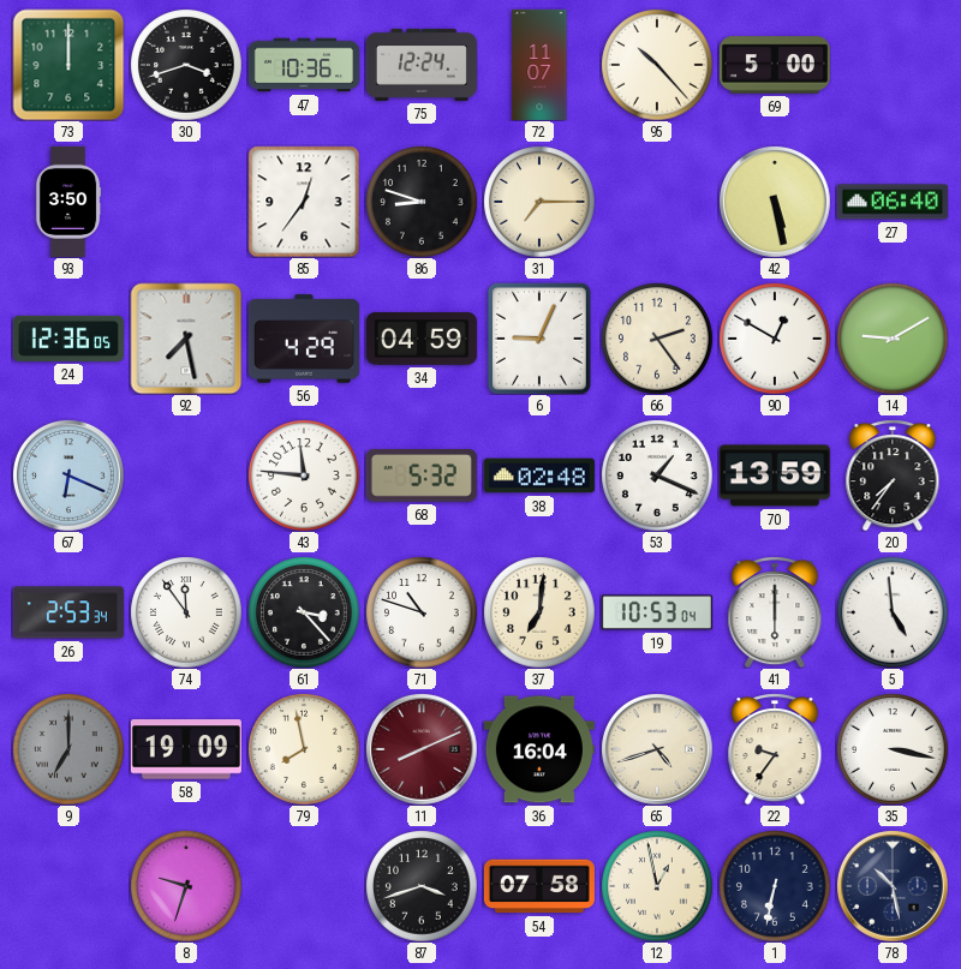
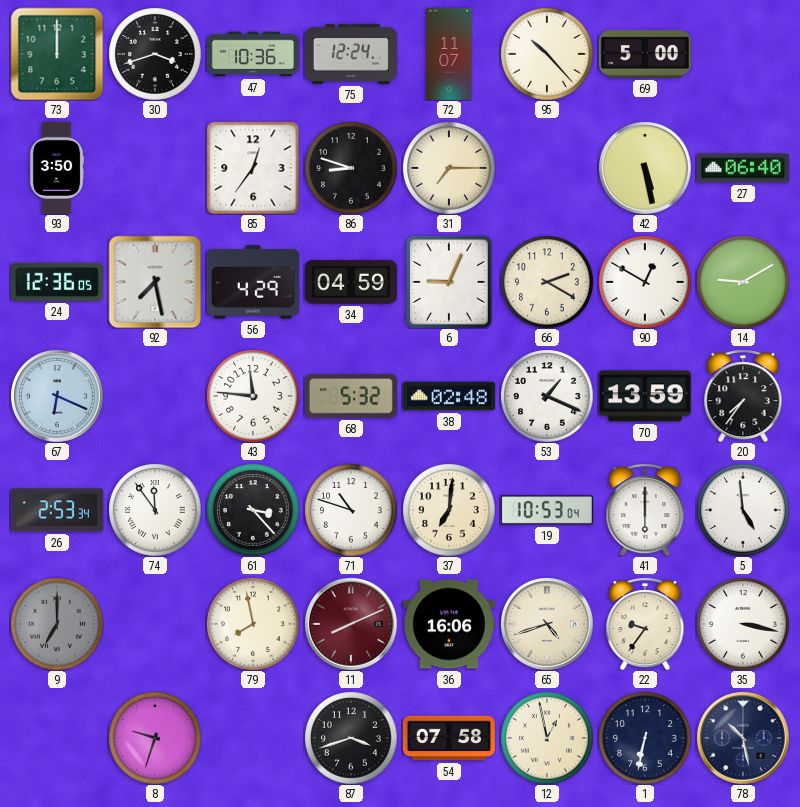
66: 2:24 -> 2:20
58: 19:09 -> none
36: 16:04 -> 16:06
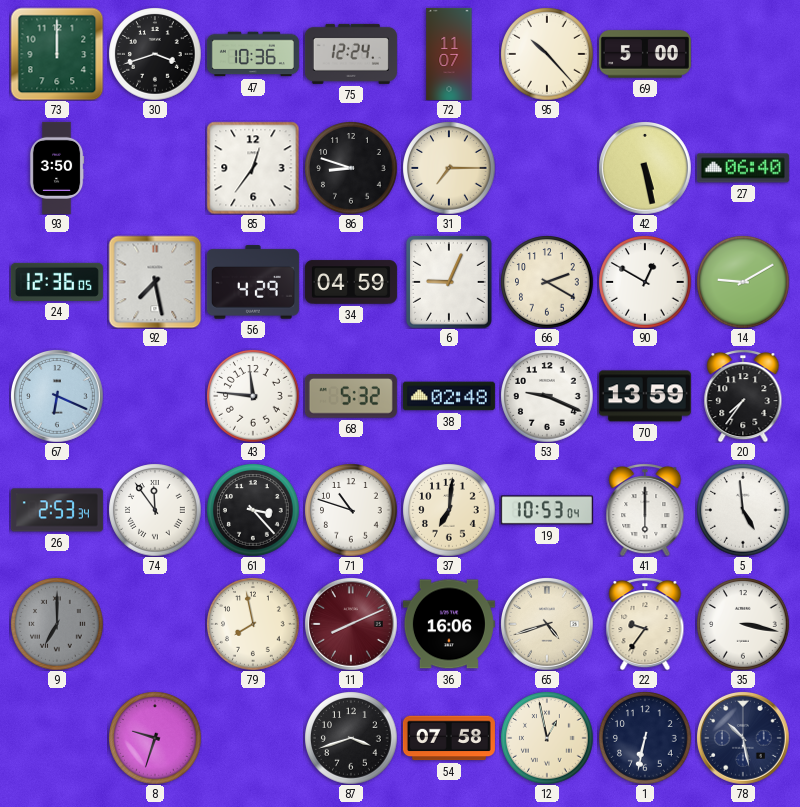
53: 1:19 -> 9:19
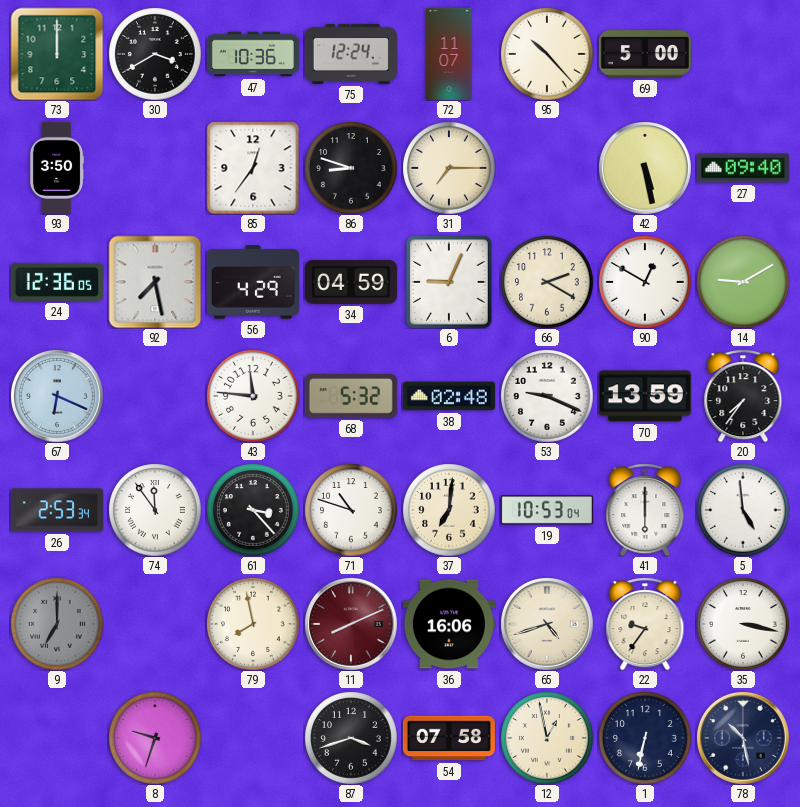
30: 3:42 -> 3:40
27: 06:40 -> 09:40
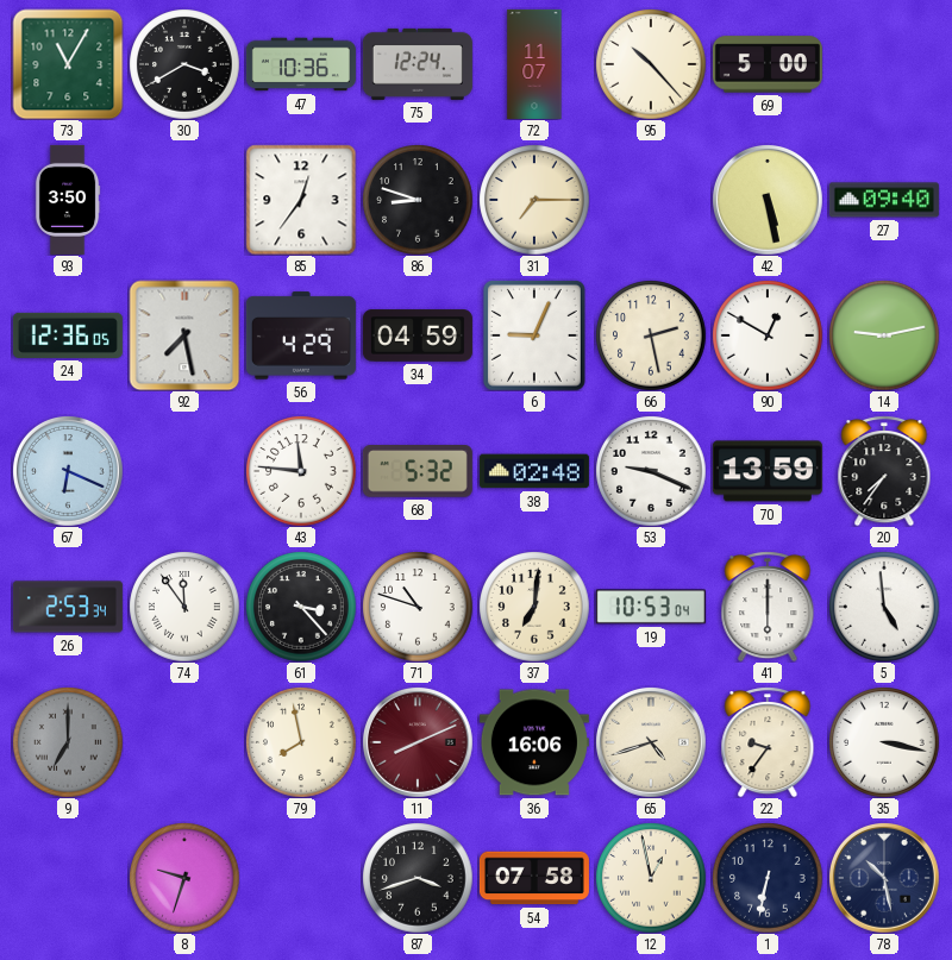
73: 12:00 -> 11:05
66: 2:20 -> 2:28
14: 9:10 -> 9:13
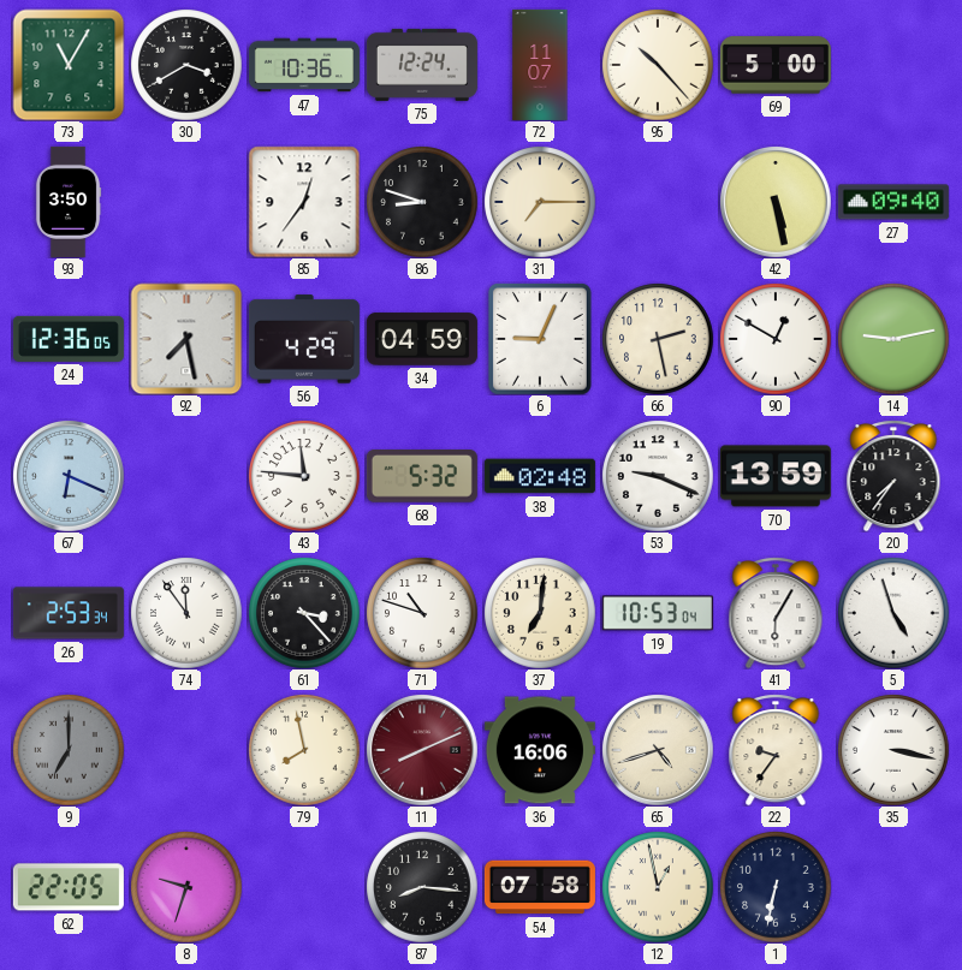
41: 6:00 -> 6:05
5: 4:59 -> 4:57
62: none -> 22:05
87: 3:42 -> 8:16
78: 10:28 -> none
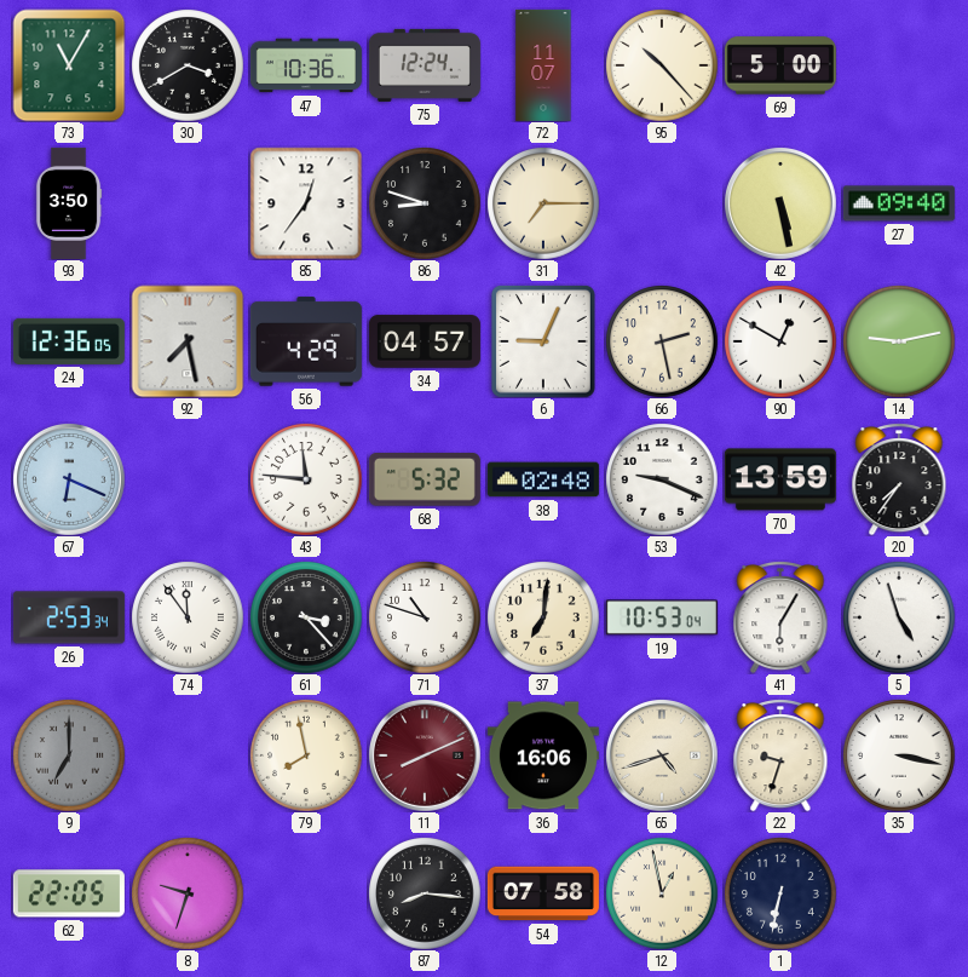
34: 04:59 -> 04:57
22: 9:36 -> 9:33
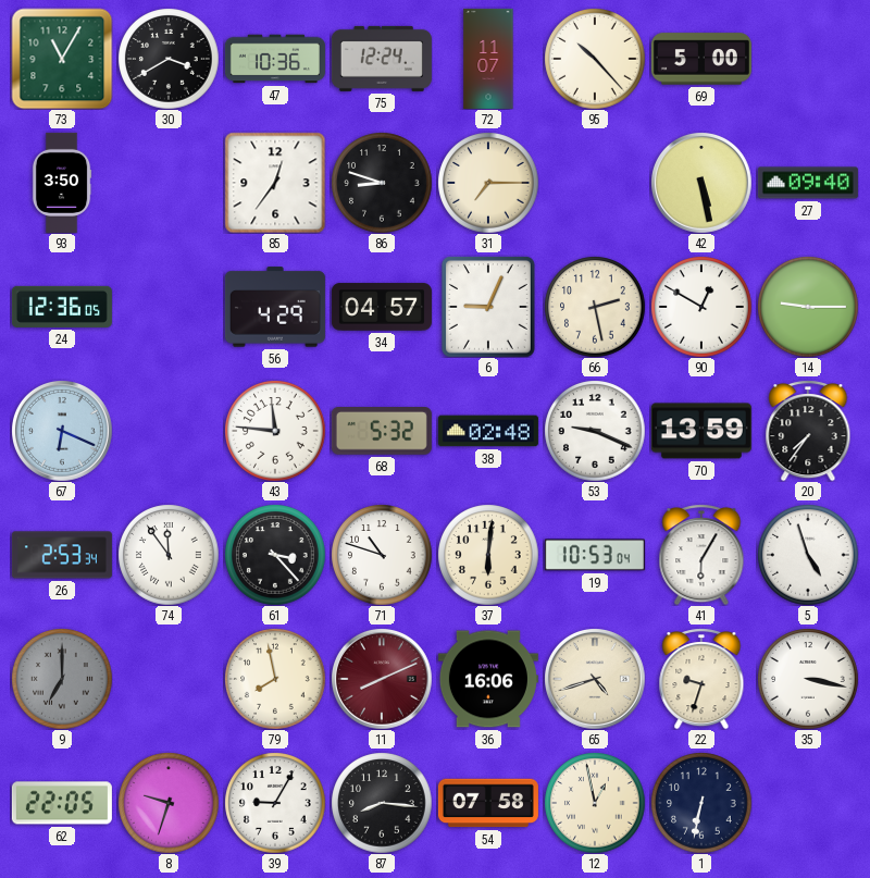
92: 7:28 -> none
14: 9:13 -> 9:15
37: 7:01 -> 6:01
39: none -> 9:05
